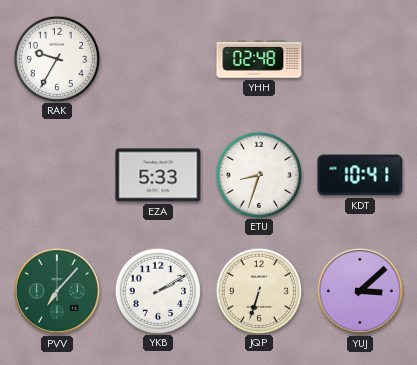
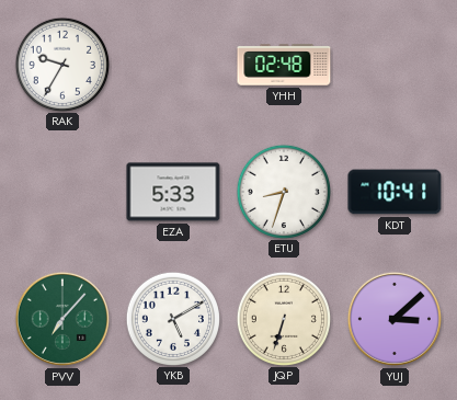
YKB: 2:10 -> 5:10
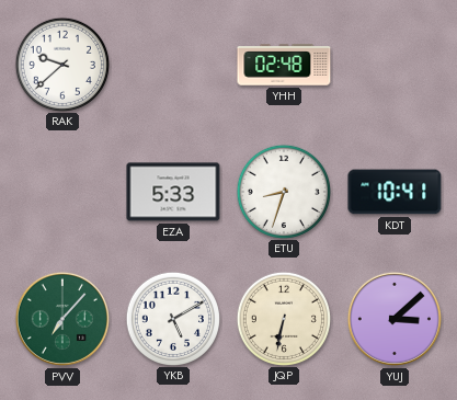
RAK: 9:35 -> 9:38
JQP: 6:33 -> 6:32
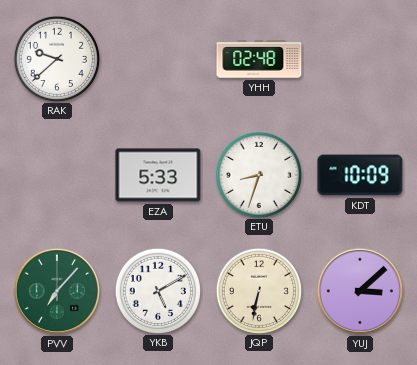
KDT: 10:41 -> 10:09
